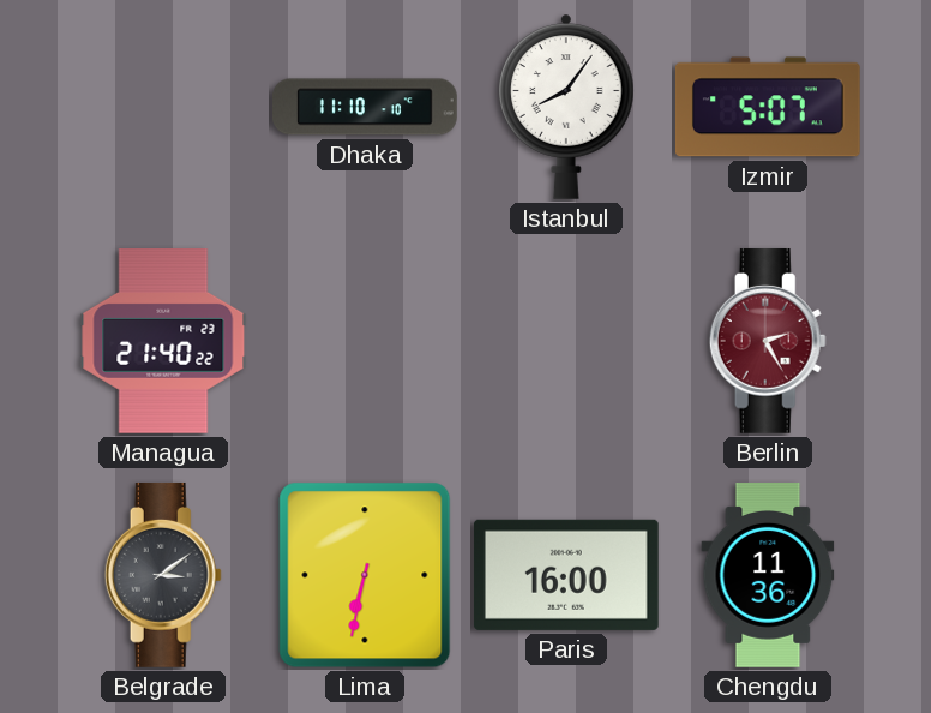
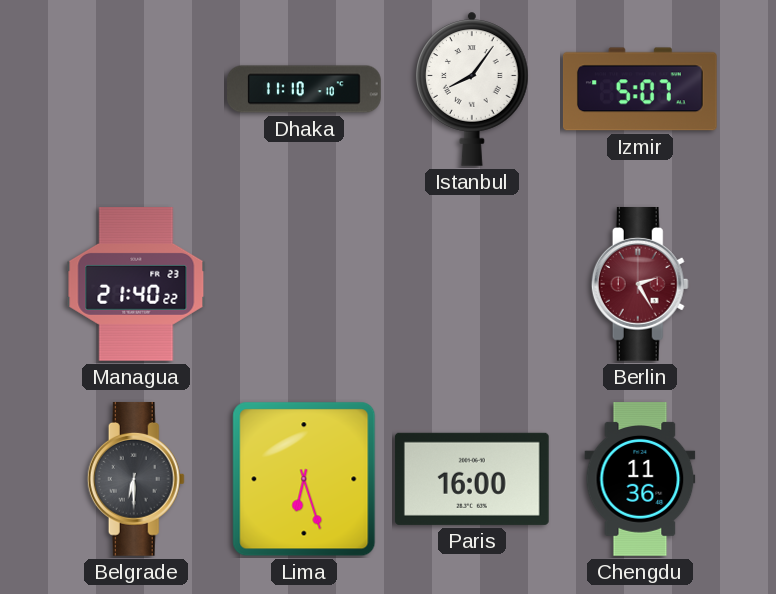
Belgrade: 3:09 -> 6:30
Lima: 6:32 -> 6:27
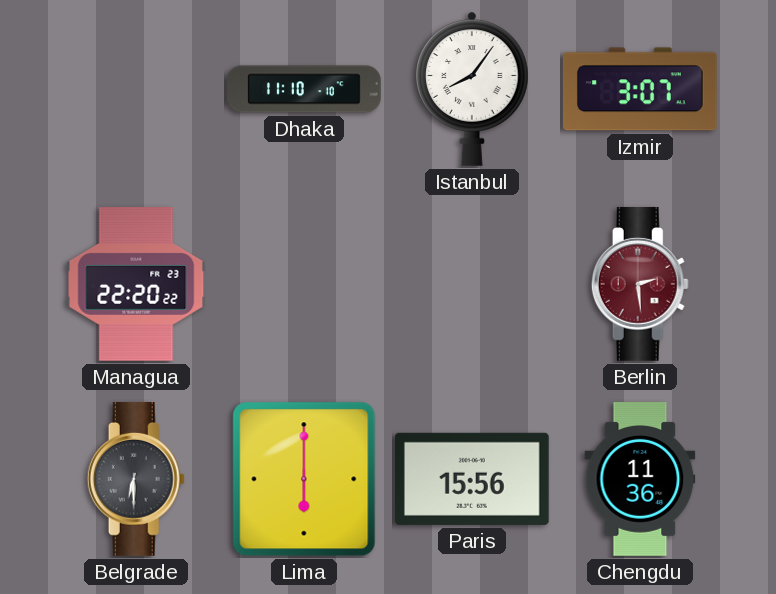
Izmir: 5:07 -> 3:07
Managua: 21:40 -> 22:20
Berlin: 2:25 -> 2:29
Lima: 6:27 -> 6:00
Paris: 16:00 -> 15:56
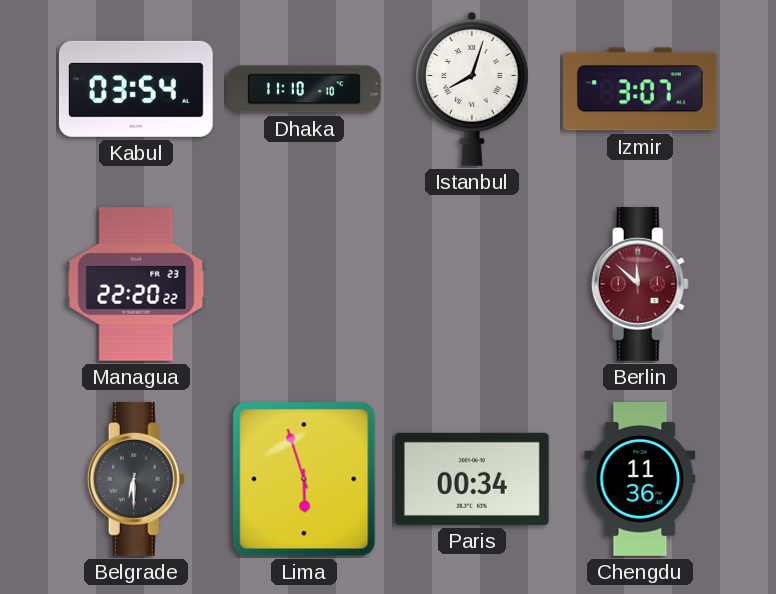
Kabul: none -> 03:54
Istanbul: 8:06 -> 8:03
Berlin: 2:29 -> 11:52
Lima: 6:00 -> 5:57
Paris: 15:56 -> 00:34
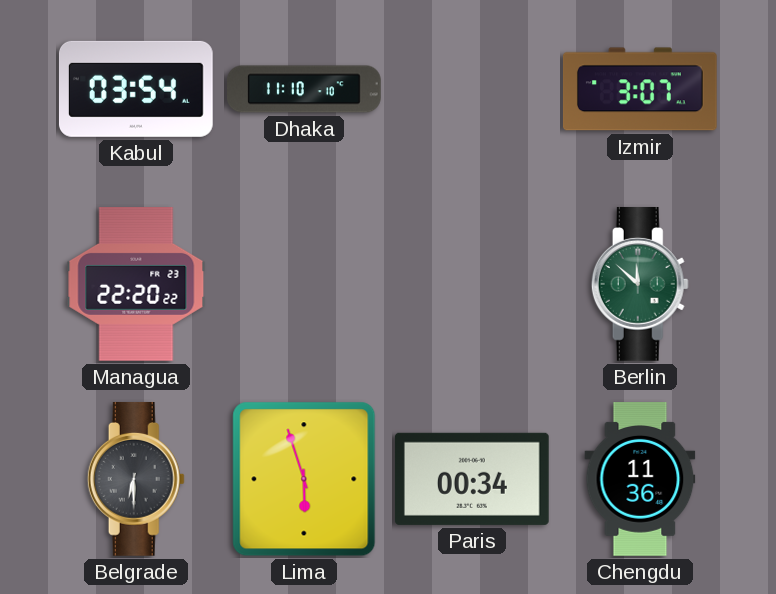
Istanbul: 8:03 -> none
Berlin dial: burgundy -> green
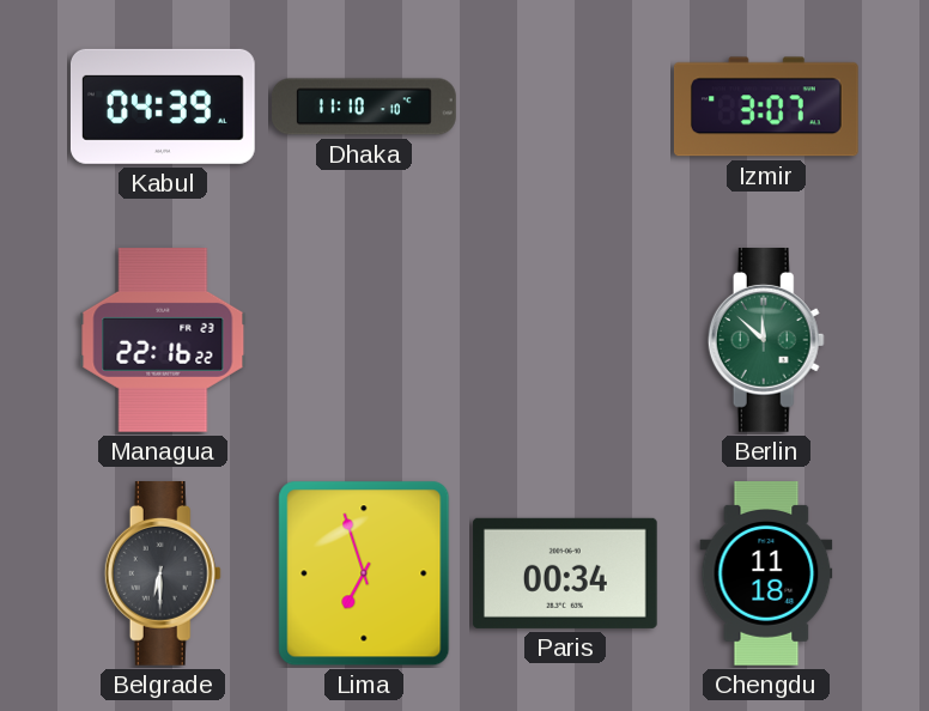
Kabul: 03:54 -> 04:39
Managua: 22:20 -> 22:16
Lima: 5:57 -> 6:57
Chengdu: 11:36 -> 11:18
